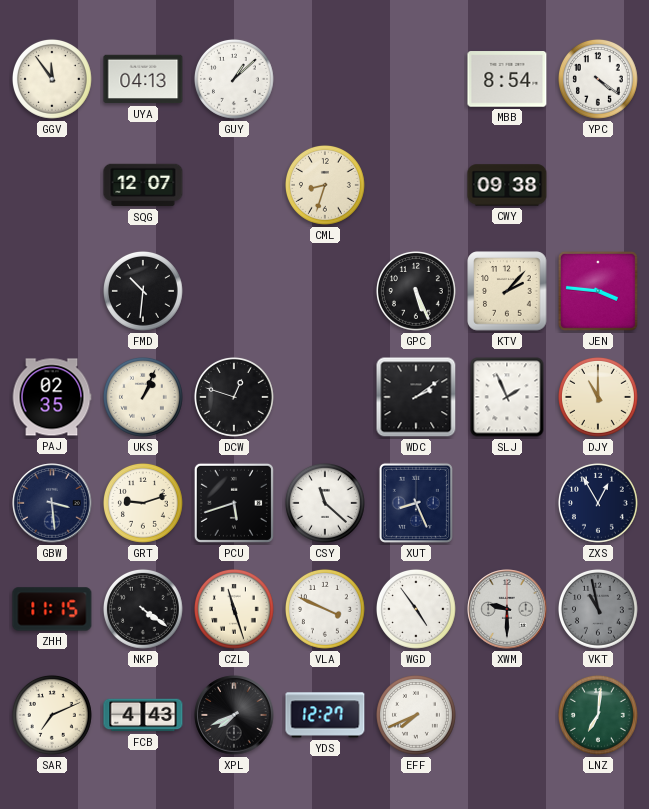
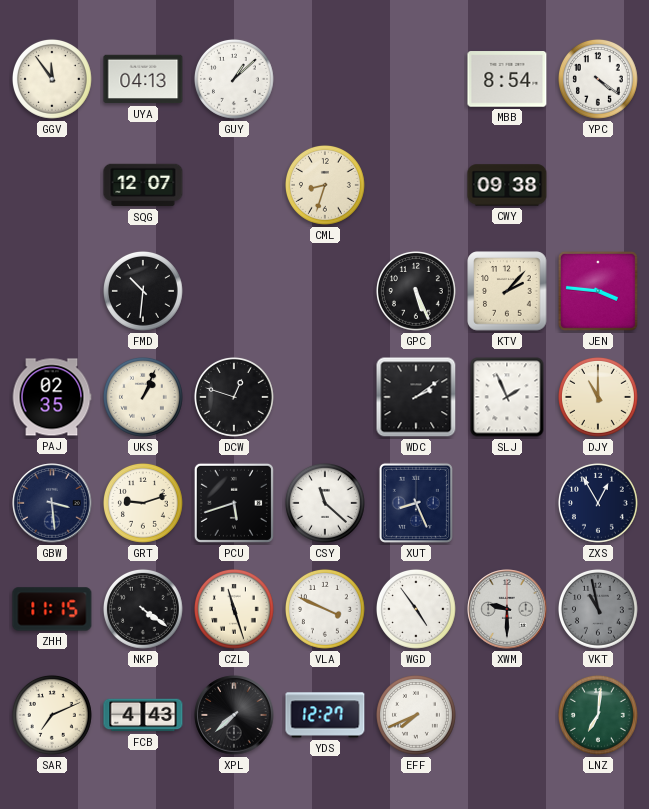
XPL: 7:41 -> 7:38
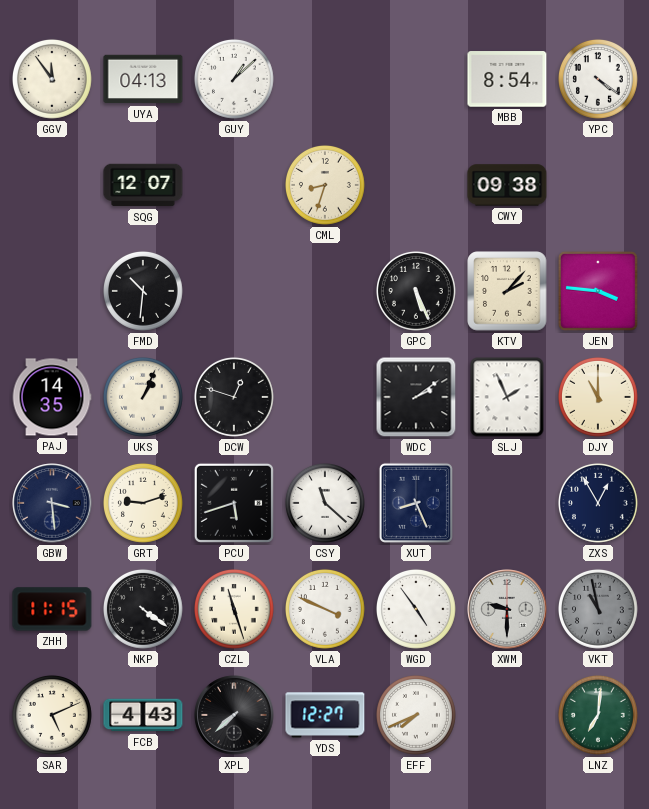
PAJ: 02:35 -> 14:35
SAR: 7:11 -> 5:11
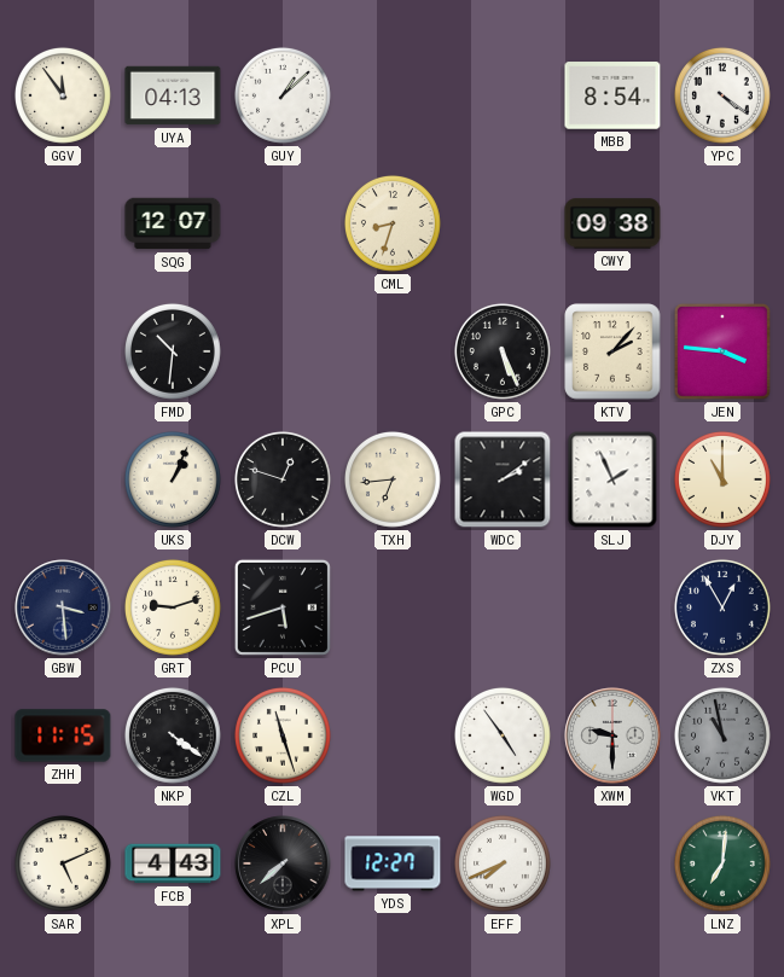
PAJ: 14:35 -> none
TXH: none -> 6:44
CSY: 11:22 -> none
XUT: 8:26 -> none
VLA: 3:49 -> none
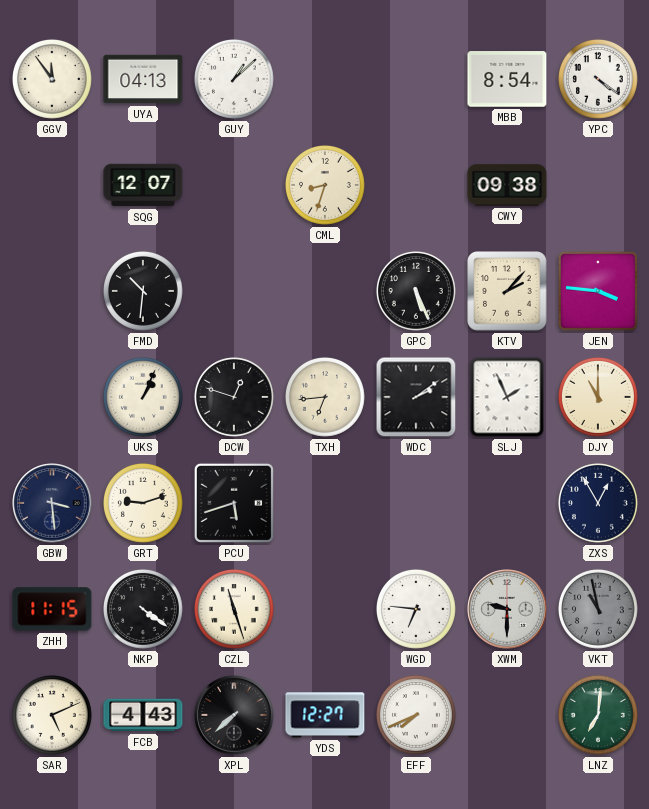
WGD: 4:54 -> 6:46
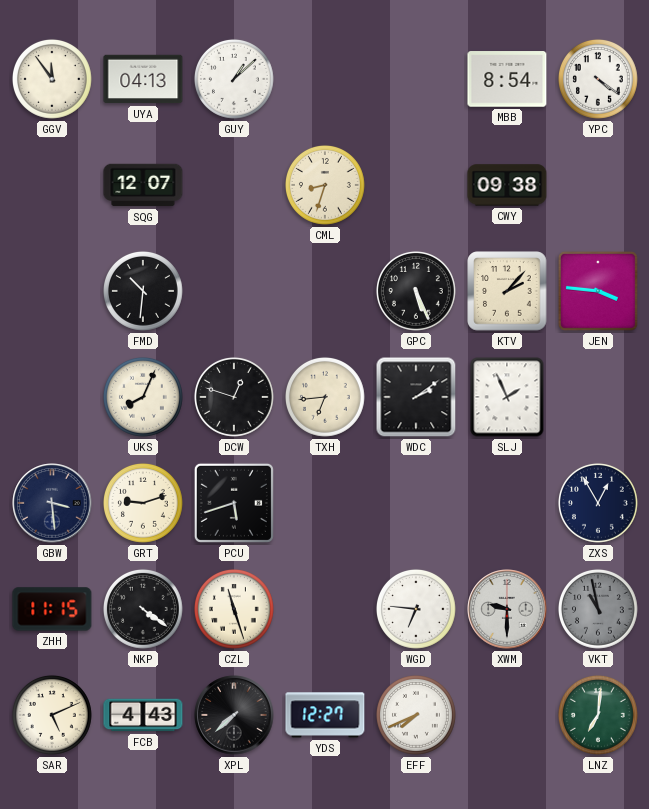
UKS: 1:04 -> 8:04
DJY: 11:00 -> none
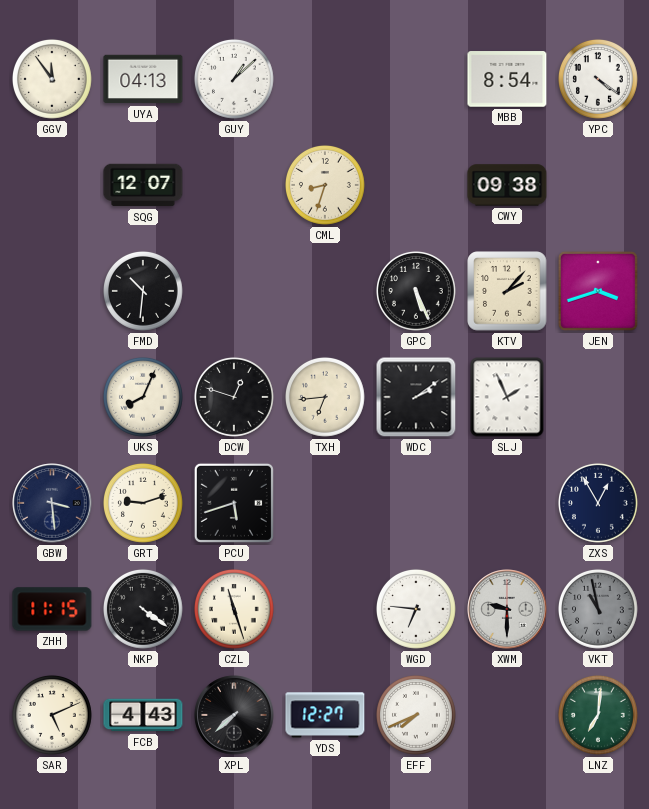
JEN: 3:46 -> 3:42
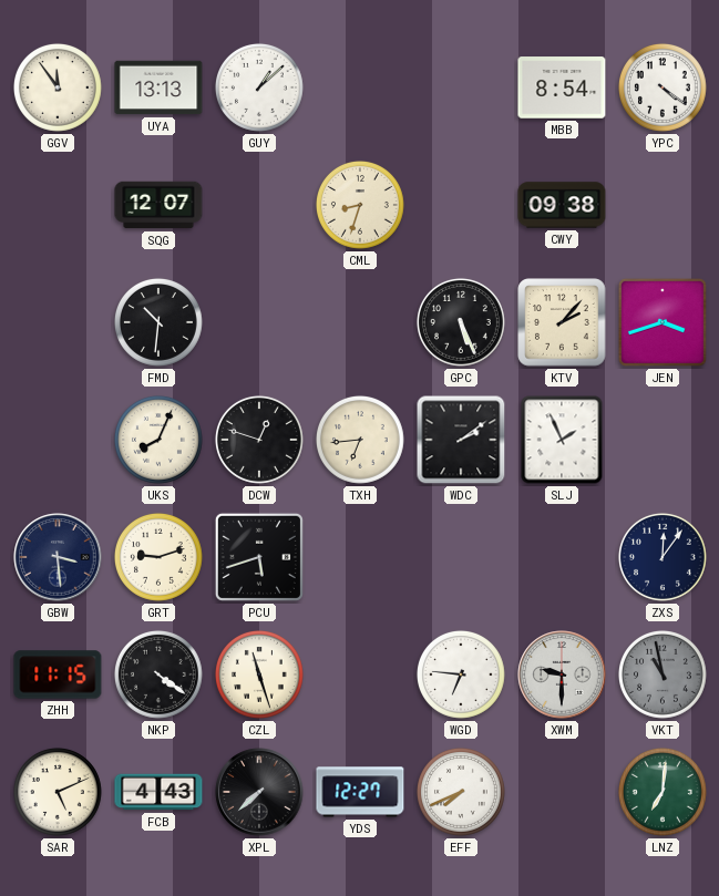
UYA: 04:13 -> 13:13
ZXS: 12:55 -> 12:06
